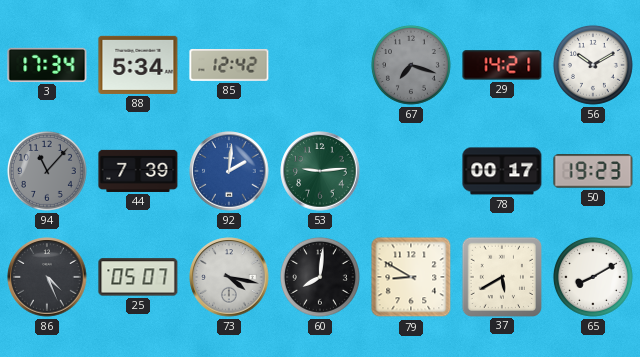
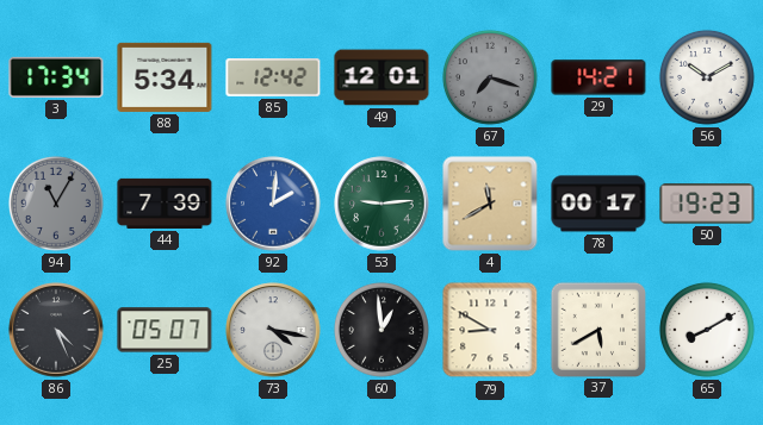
49: none -> 12:01
94: 11:07 -> 11:05
4: none -> 11:40
60: 8:01 -> 12:59
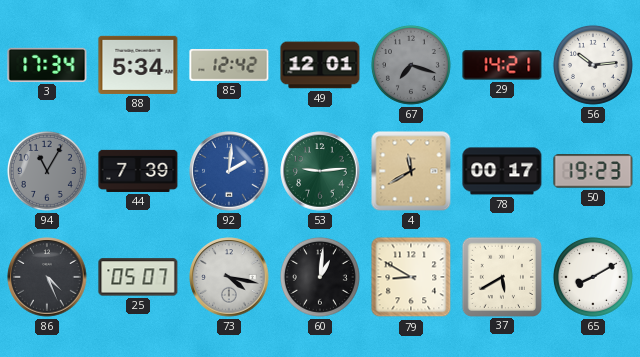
56: 10:10 -> 10:14
60: 12:59 -> 1:01
